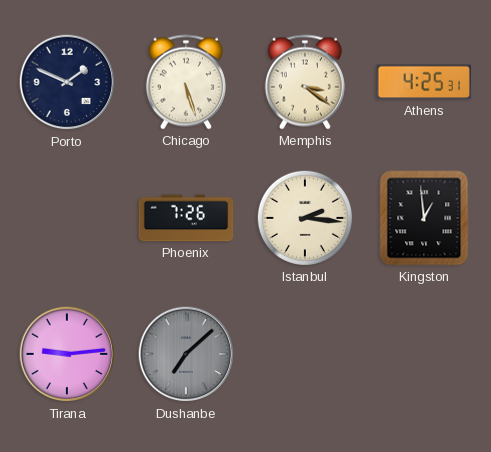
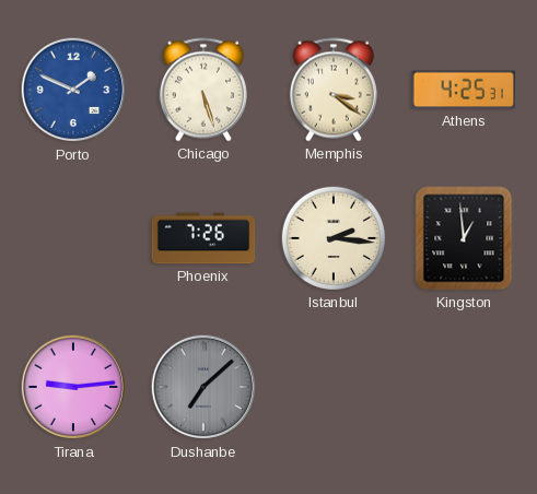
Porto dial: navy -> blue
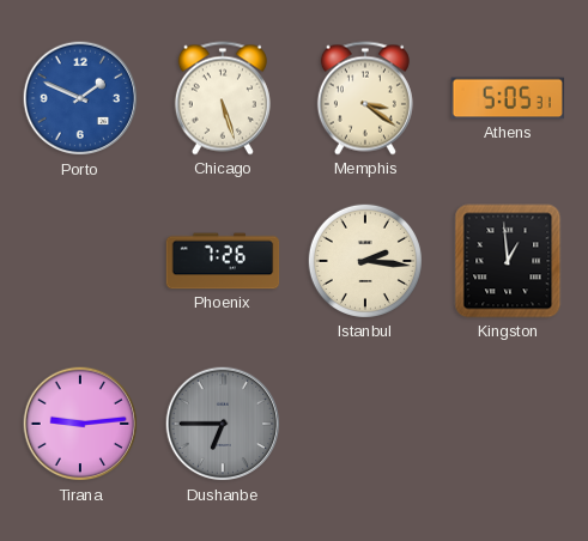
Athens: 4:25 -> 5:05
Dushanbe: 7:08 -> 6:45
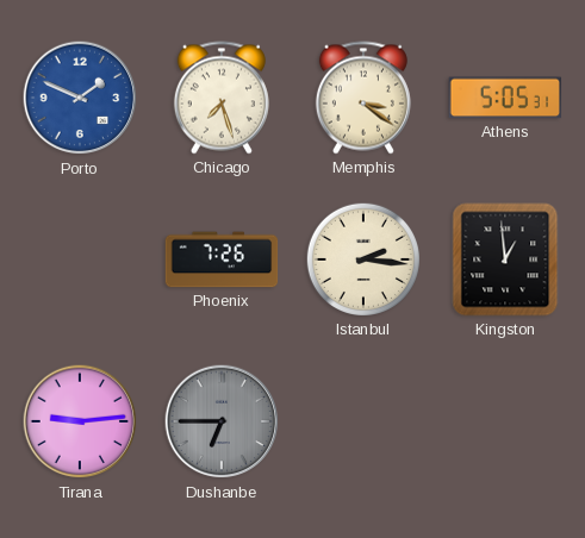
Chicago: 5:27 -> 7:27
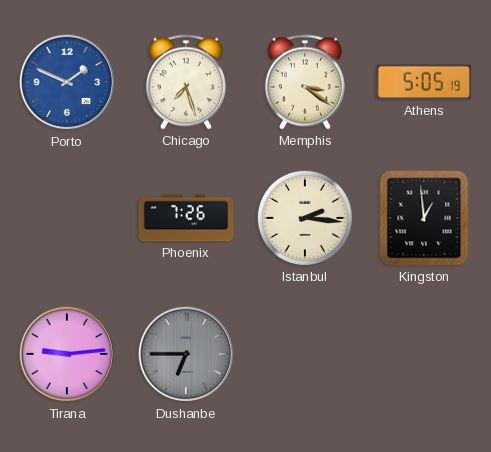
Athens: 5:05:31 -> 5:05:19
